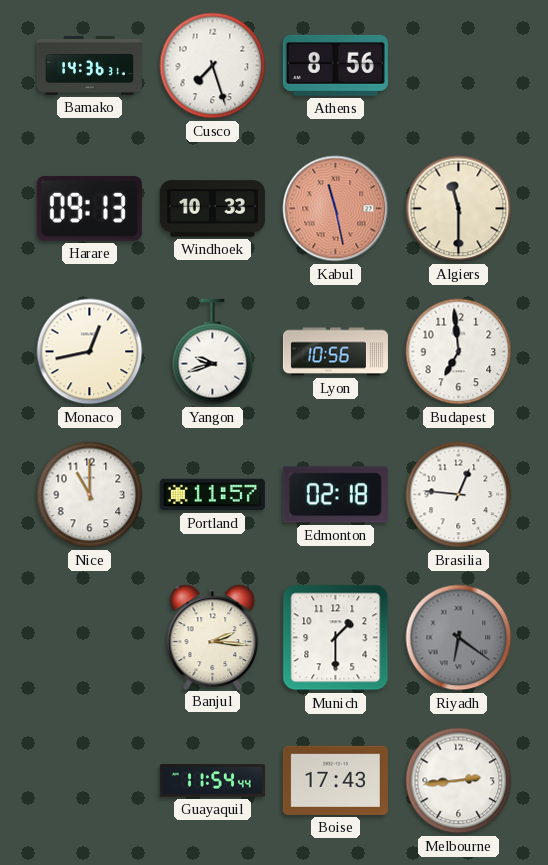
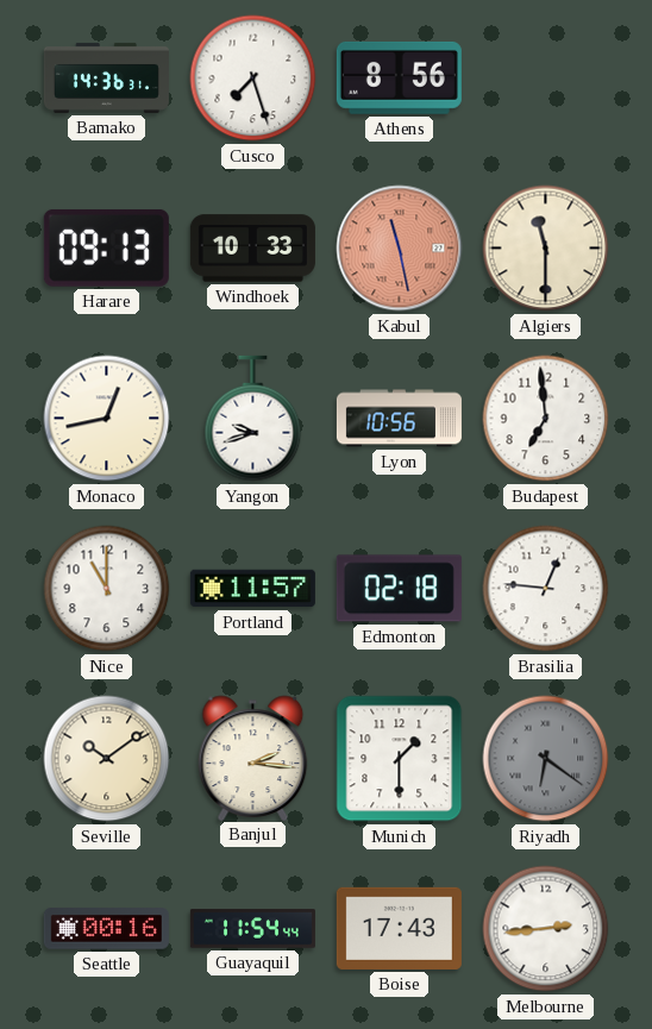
Seville: none -> 10:09
Seattle: none -> 00:16
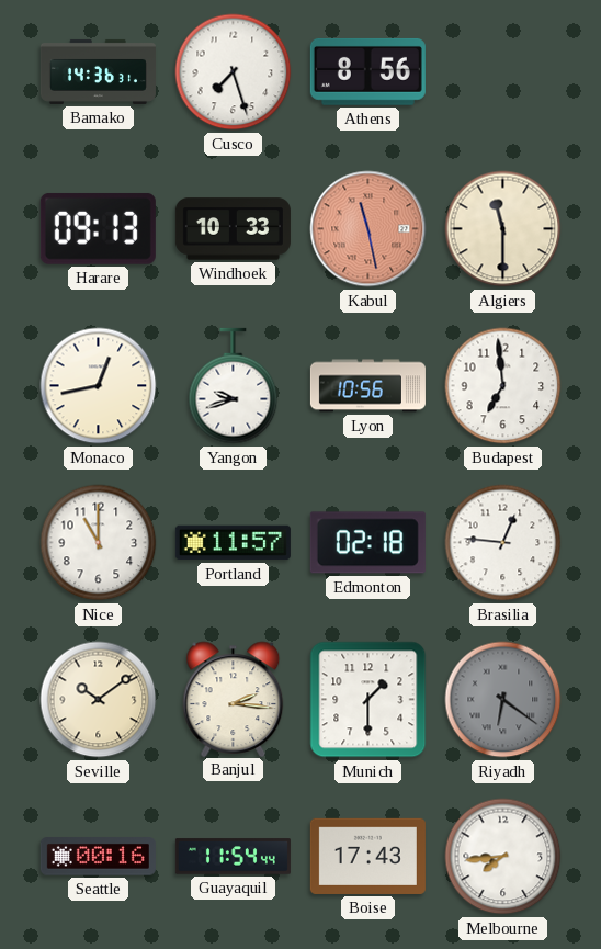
Melbourne: 2:44 -> 7:44
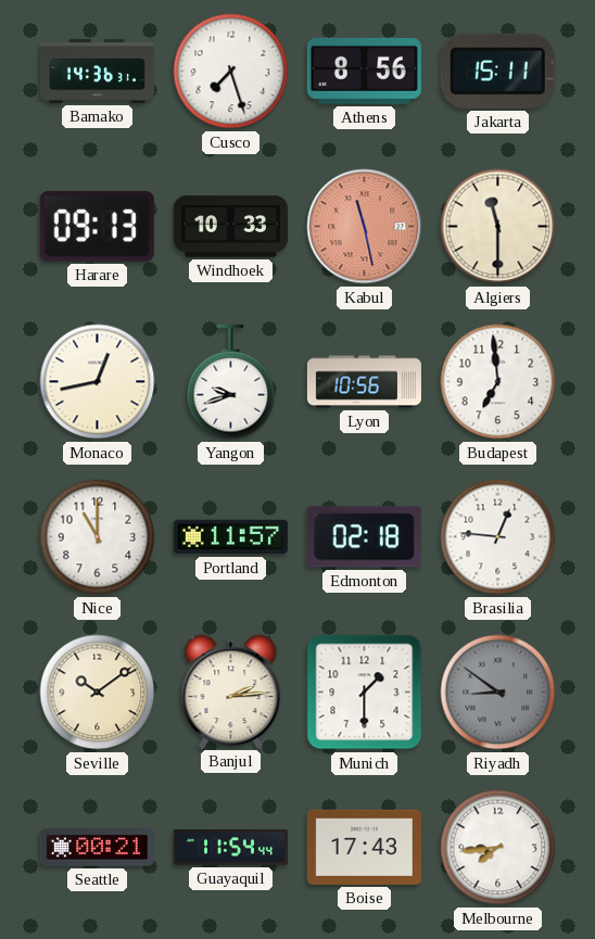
Jakarta: none -> 15:11
Banjul: 2:16 -> 2:14
Riyadh: 6:21 -> 8:51
Seattle: 00:16 -> 00:21
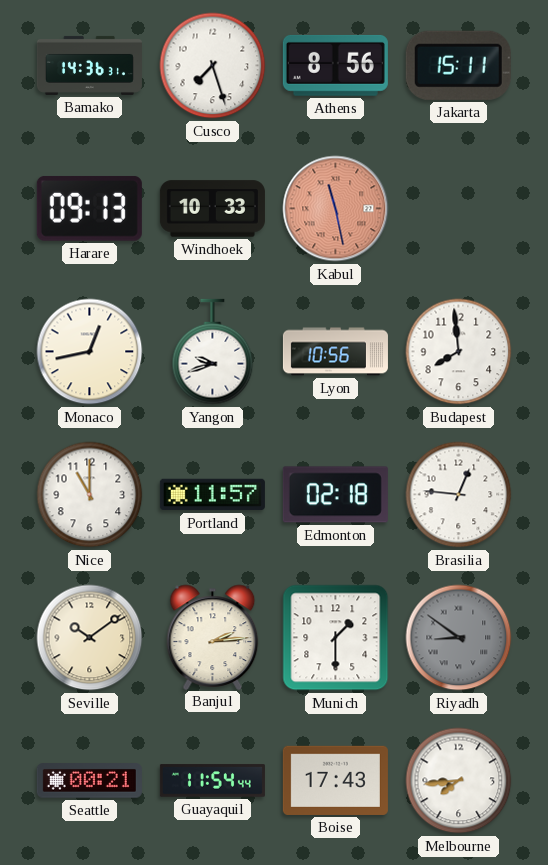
Algiers: 11:30 -> none
Budapest: 6:59 -> 7:59
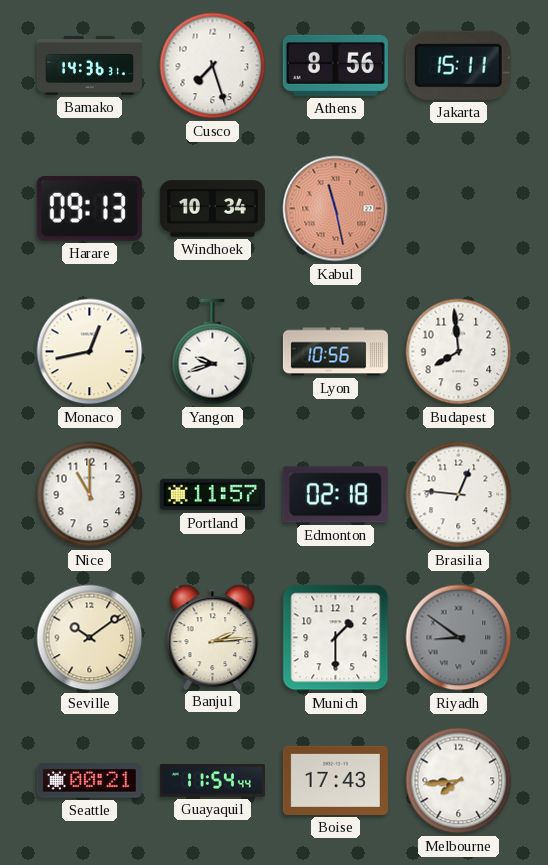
Windhoek: 10:33 -> 10:34
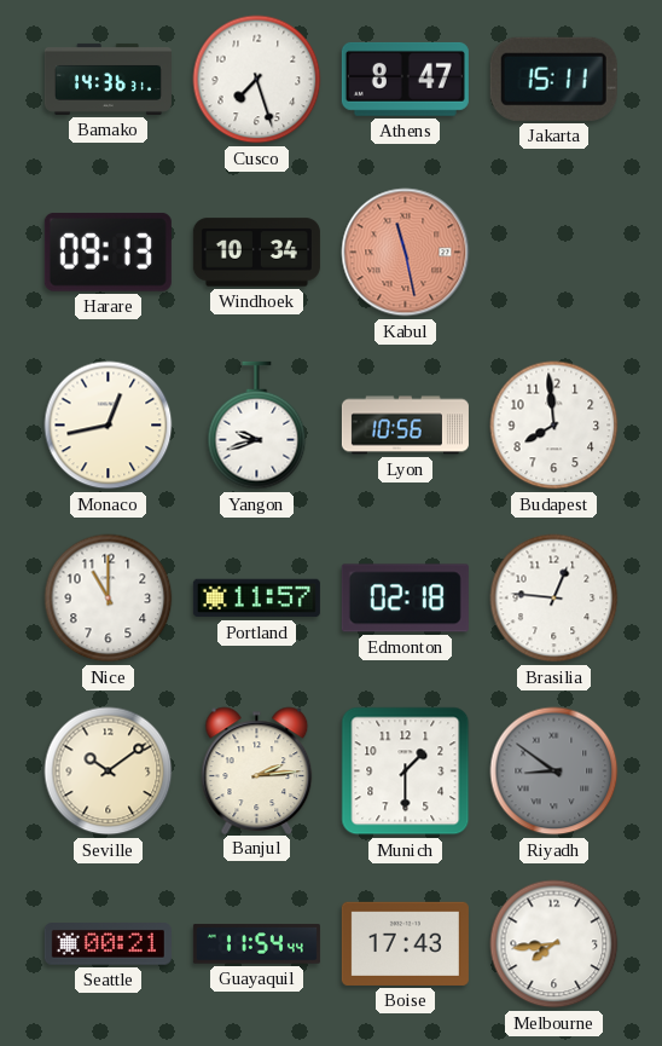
Athens: 8:56 -> 8:47
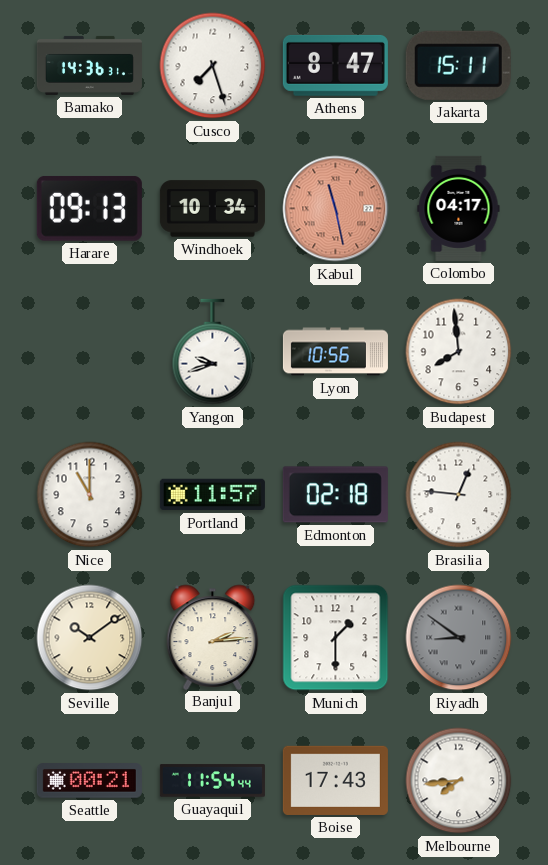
Colombo: none -> 04:17
Monaco: 12:43 -> none
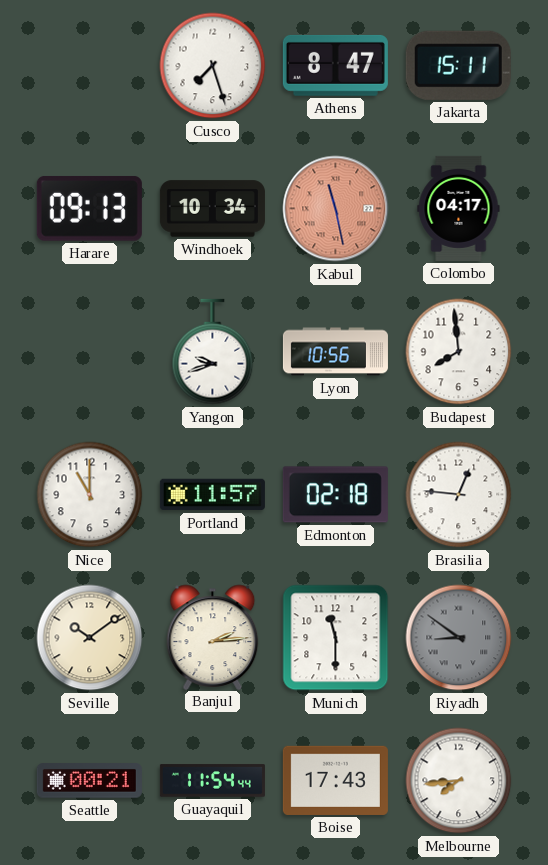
Bamako: 14:36 -> none
Munich: 1:30 -> 11:30
